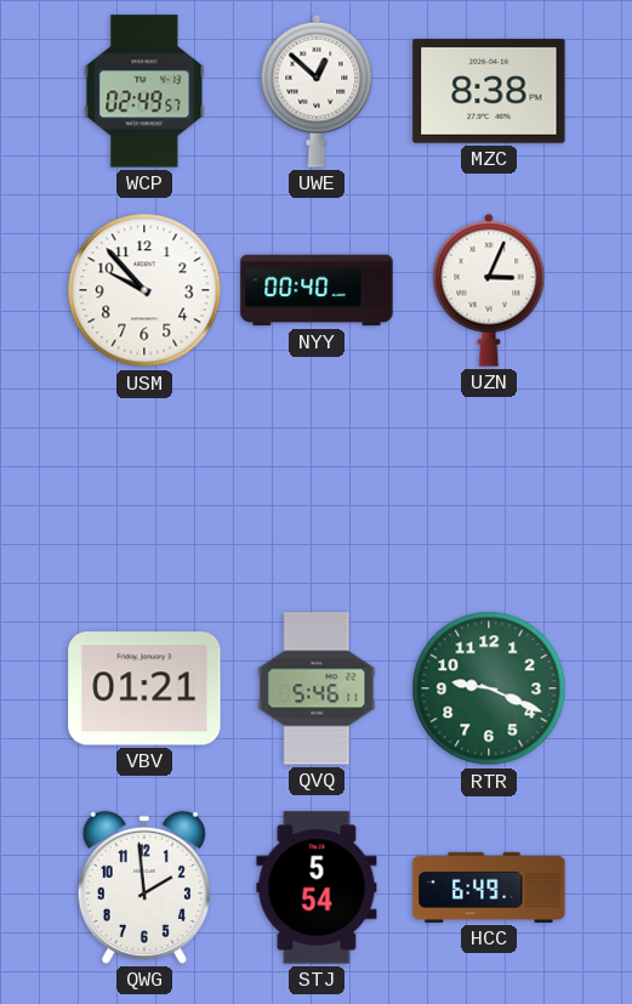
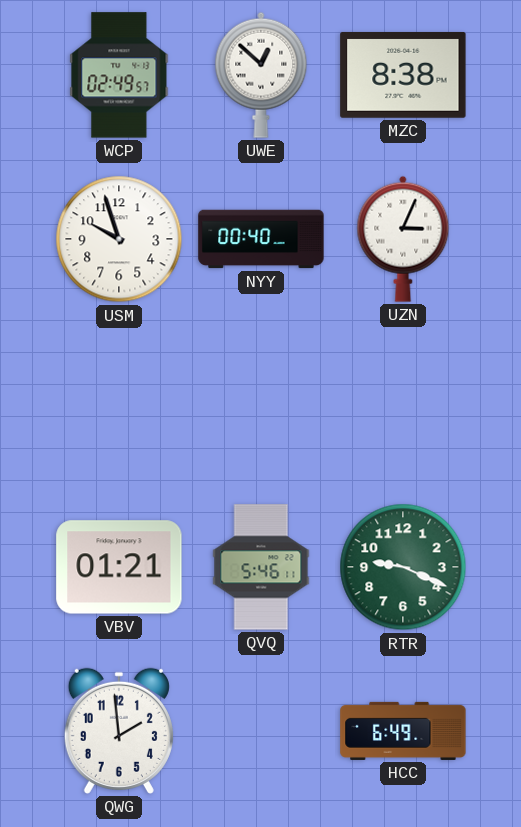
USM: 9:53 -> 9:57
STJ: 5:54 -> none
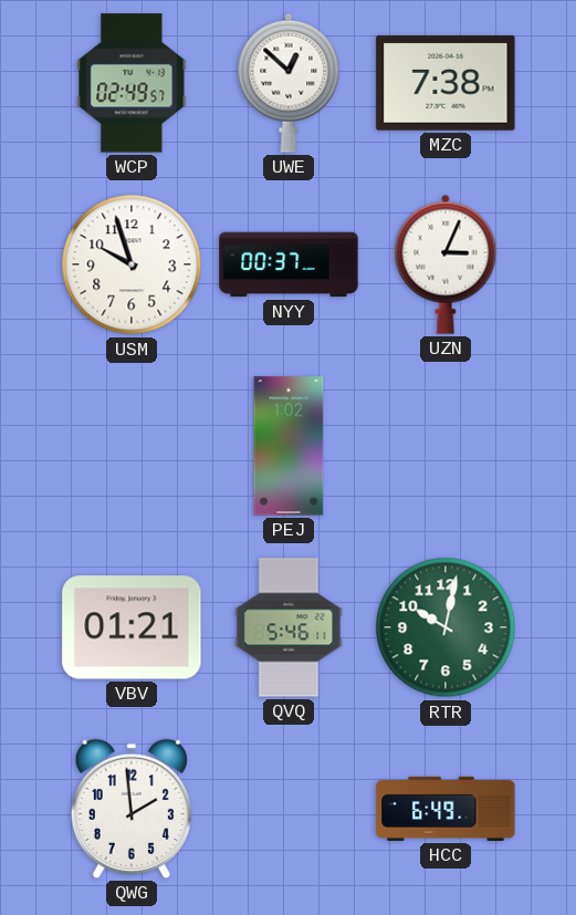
MZC: 8:38 -> 7:38
NYY: 00:40 -> 00:37
PEJ: none -> 1:02
RTR: 9:19 -> 10:02
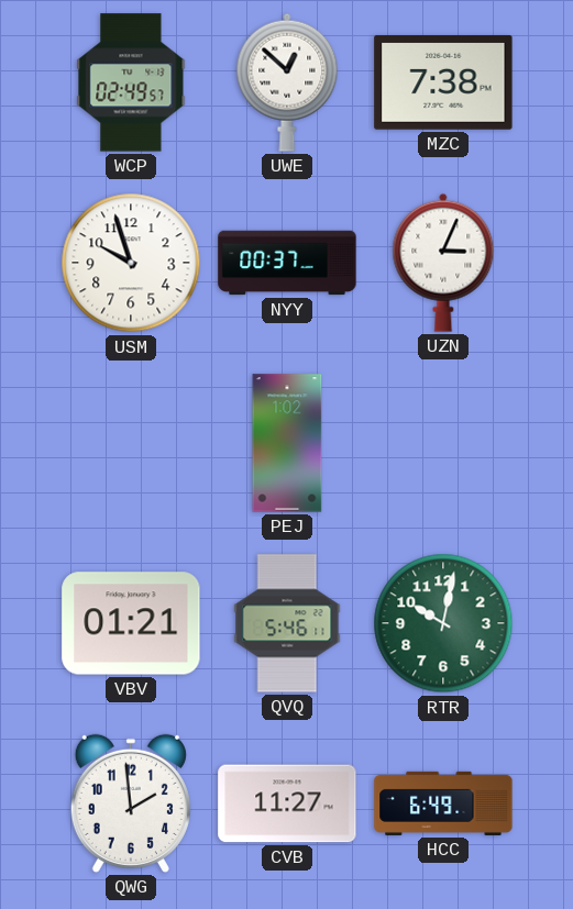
CVB: none -> 11:27
